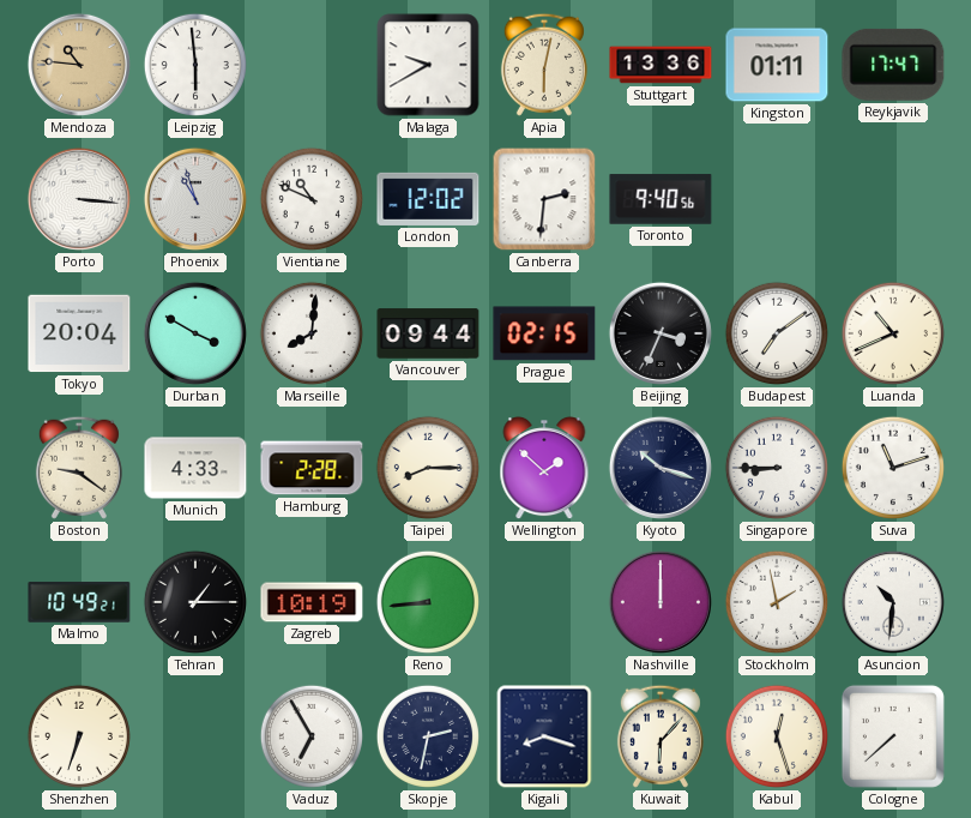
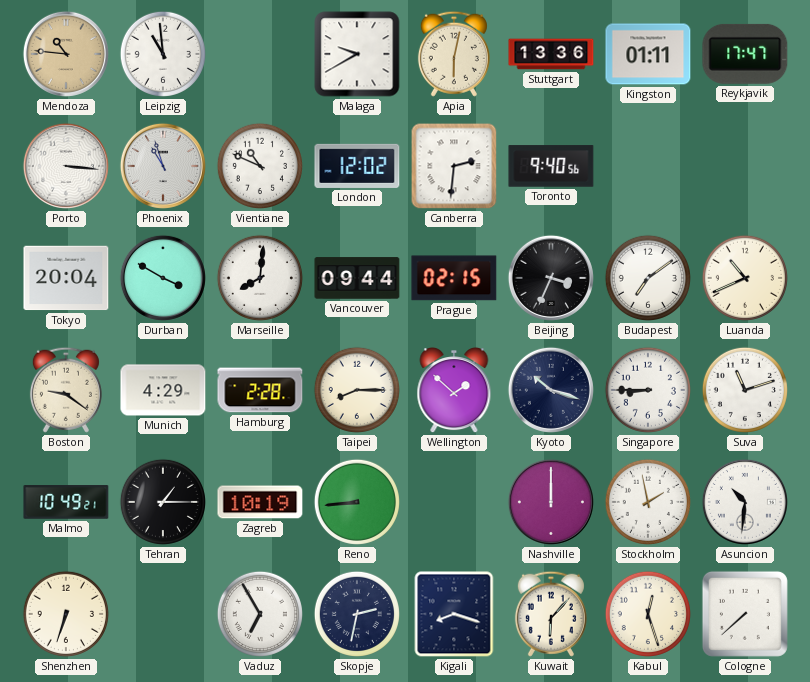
Leipzig: 5:59 -> 10:59
Munich: 4:33 -> 4:29
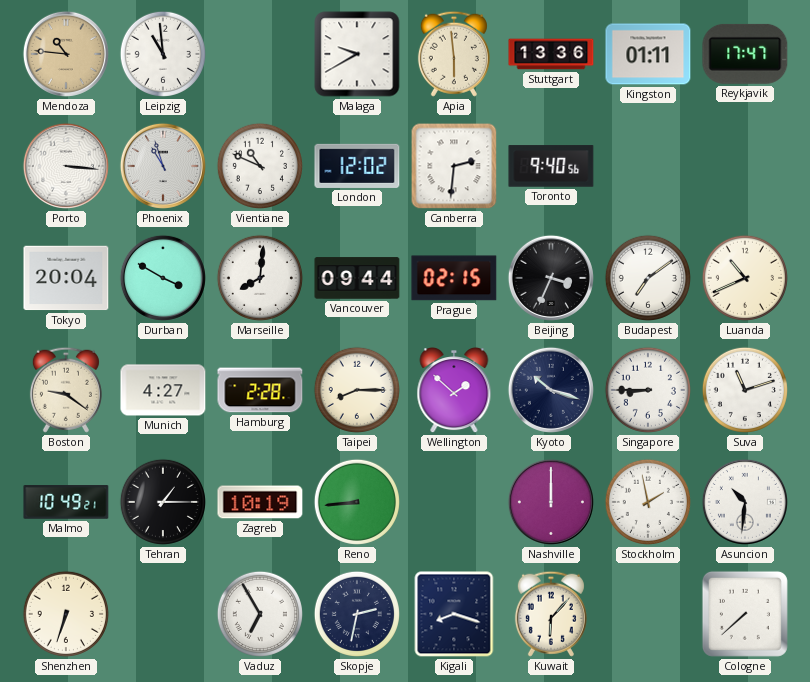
Apia: 6:02 -> 5:59
Munich: 4:29 -> 4:27
Kabul: 12:27 -> none
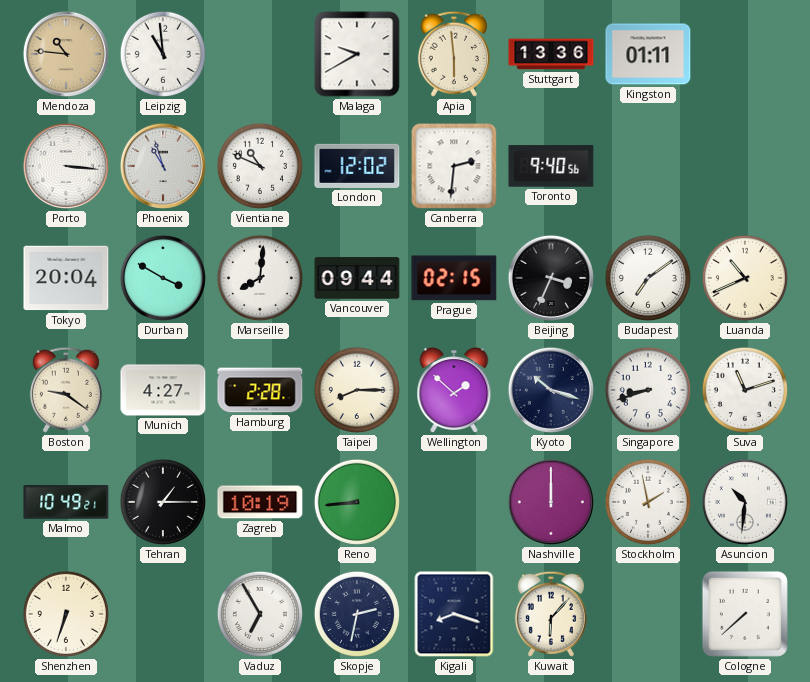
Reykjavik: 17:47 -> none
Singapore: 8:45 -> 8:42
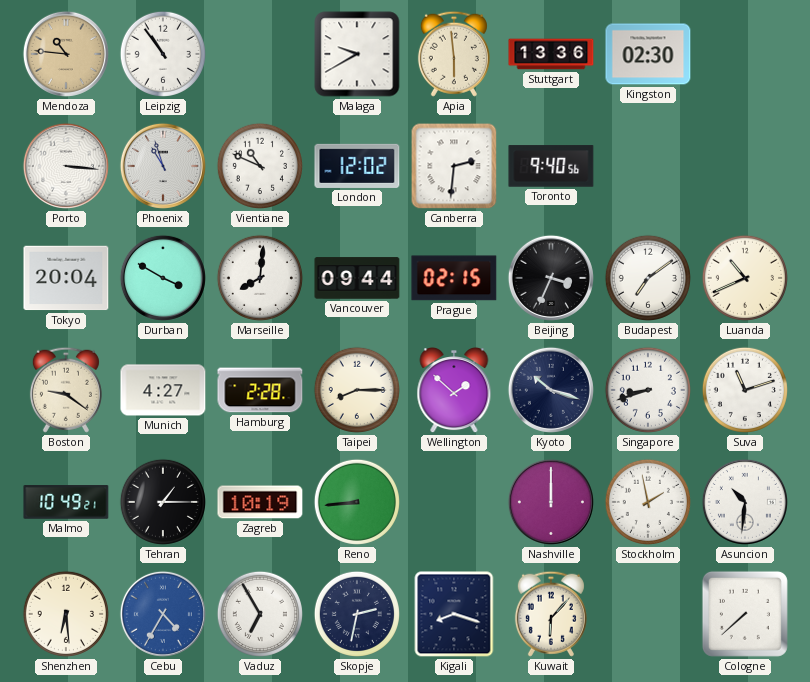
Leipzig: 10:59 -> 10:54
Kingston: 01:11 -> 02:30
Shenzhen: 6:33 -> 6:29
Cebu: none -> 4:35
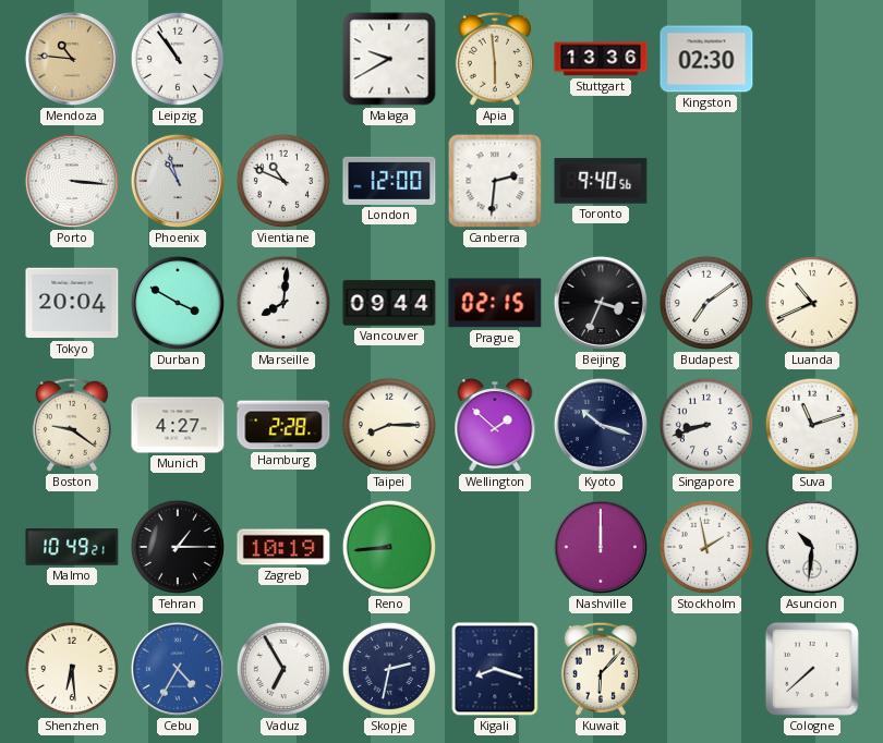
London: 12:02 -> 12:00
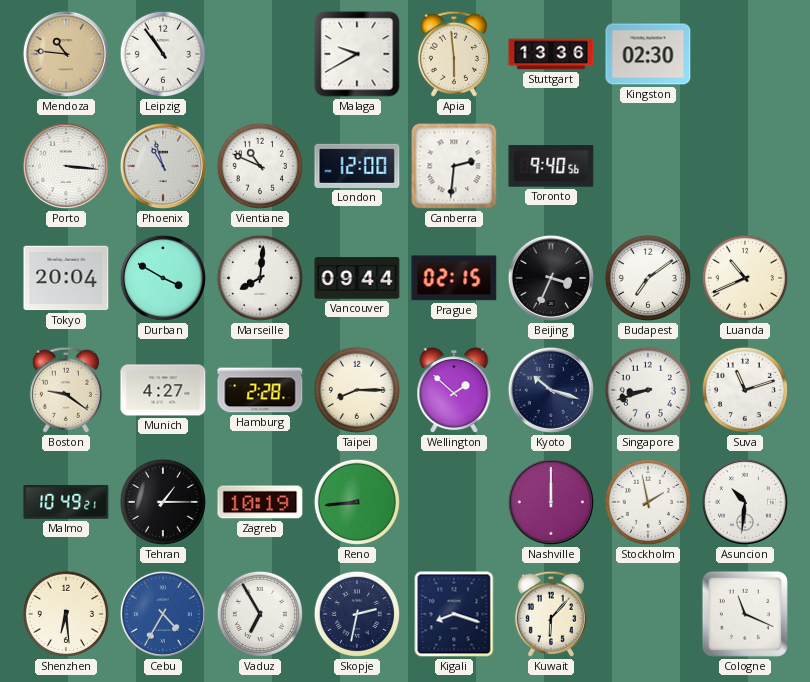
Cologne: 7:38 -> 11:19
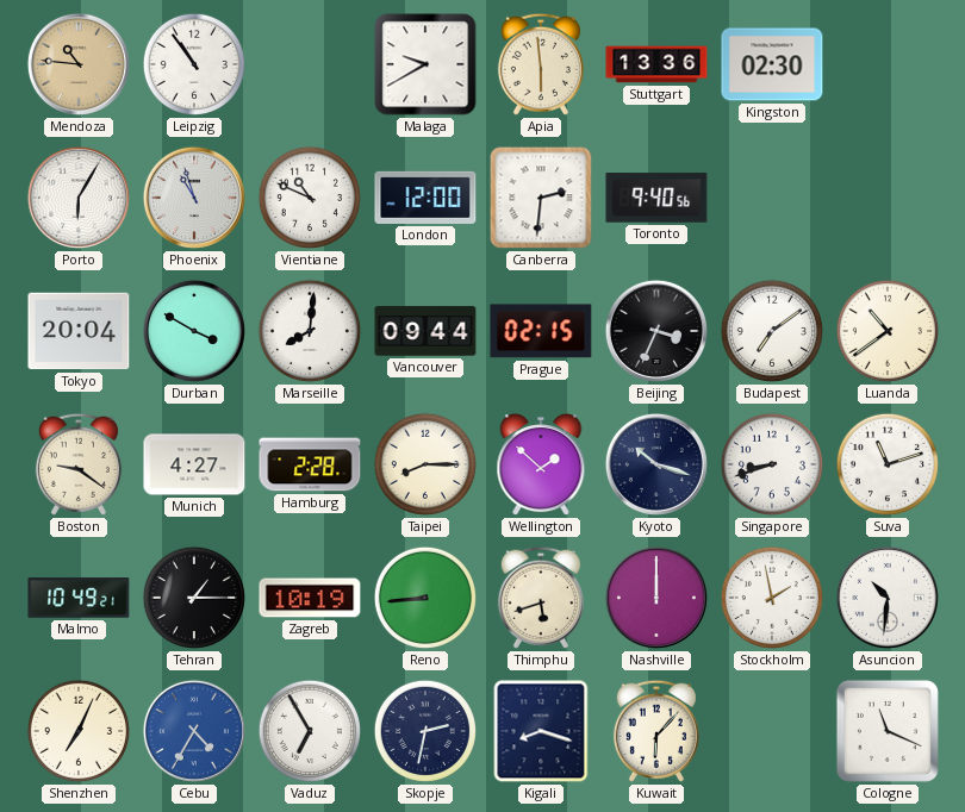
Porto: 3:16 -> 6:05
Luanda: 10:41 -> 10:39
Thimphu: none -> 5:42
Shenzhen: 6:29 -> 7:04
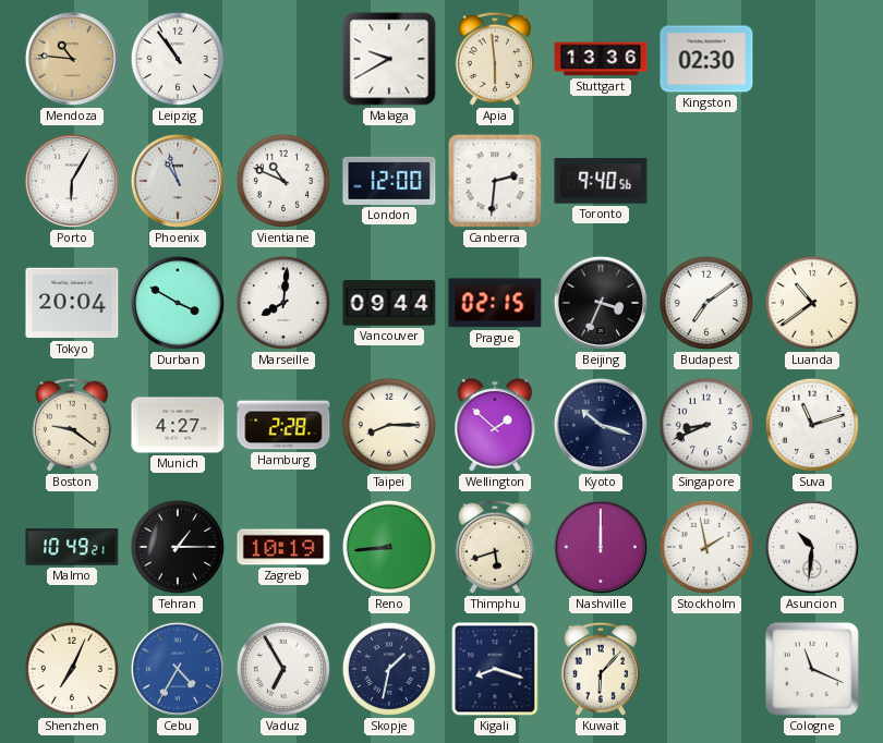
Singapore: 8:42 -> 8:41
Skopje: 2:32 -> 1:32
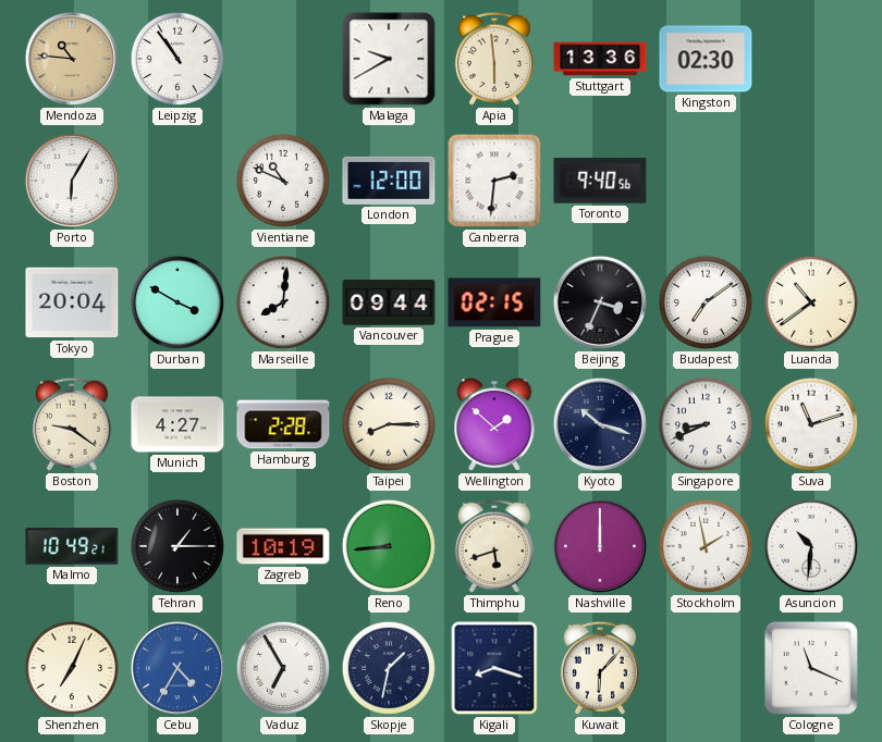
Phoenix: 10:57 -> none
